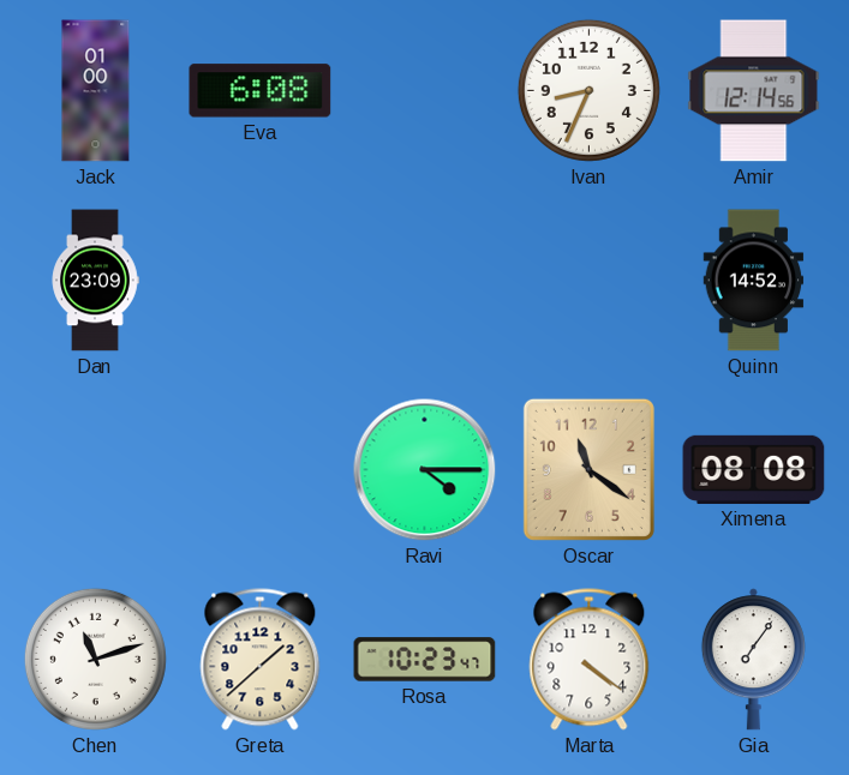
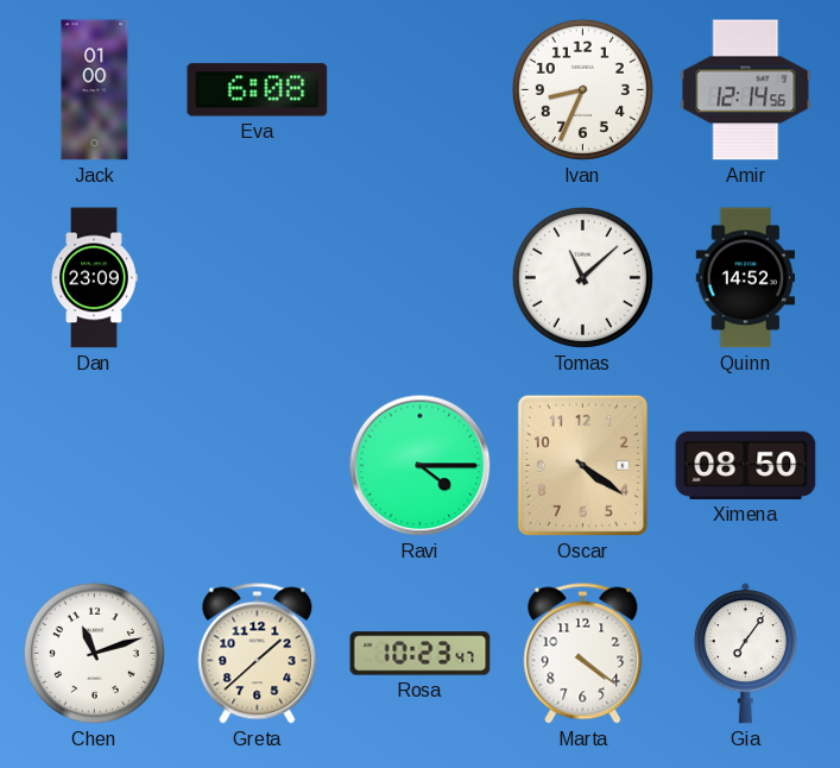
Tomas: none -> 11:08
Oscar: 11:21 -> 4:21
Ximena: 08:08 -> 08:50
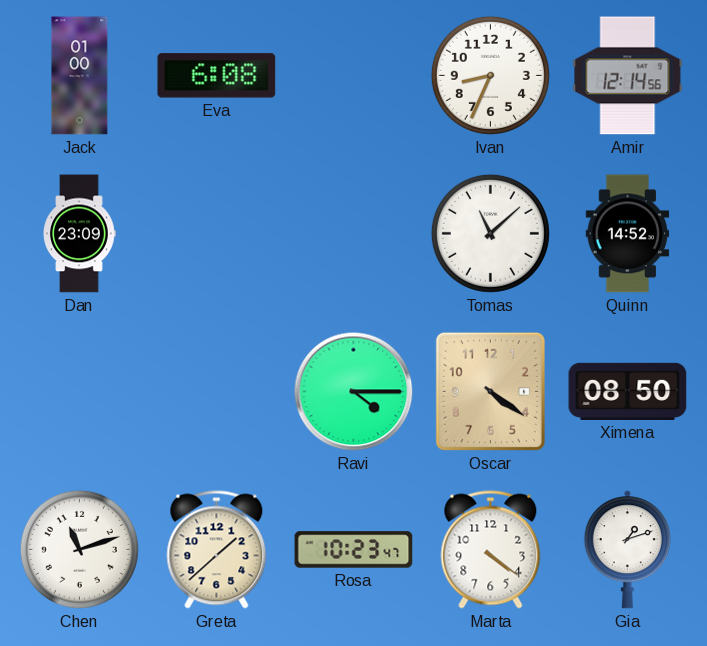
Gia: 7:06 -> 1:12
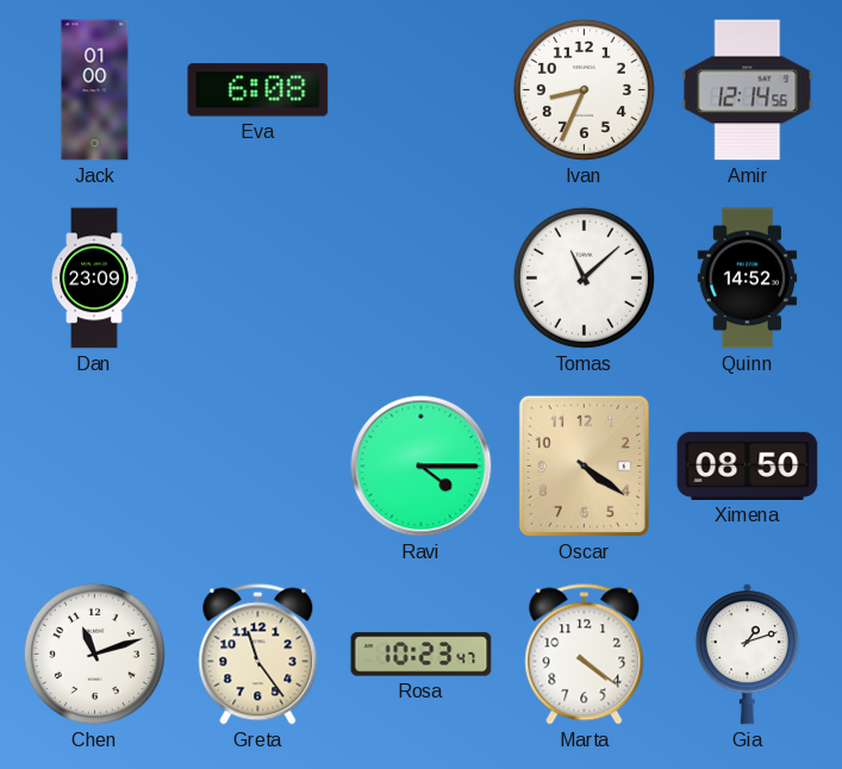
Greta: 1:38 -> 11:24
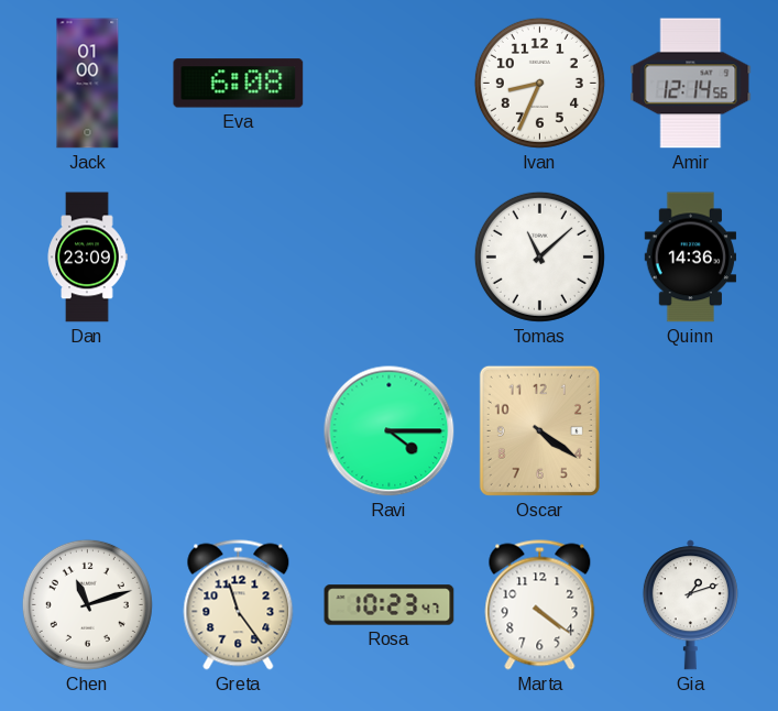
Quinn: 14:52 -> 14:36
Ximena: 08:50 -> none
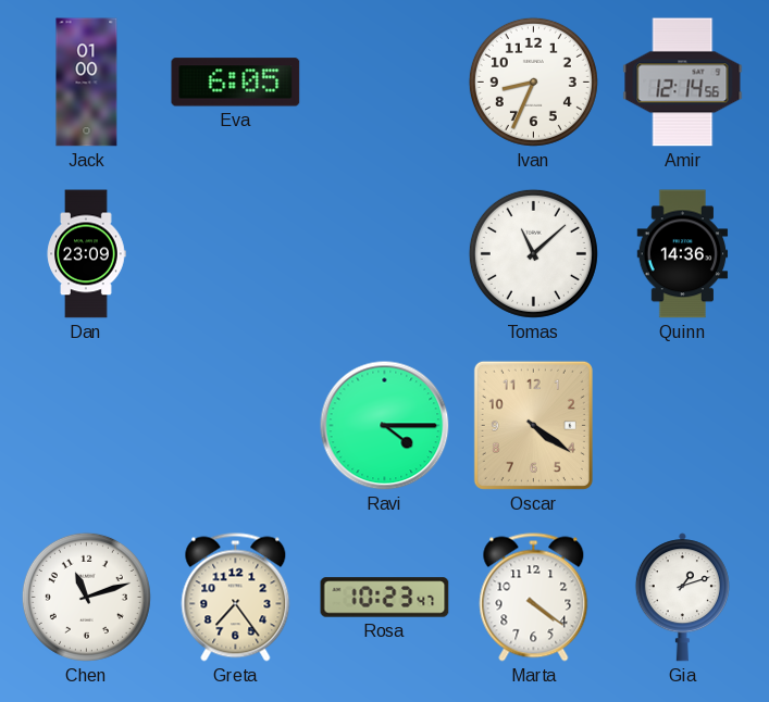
Eva: 6:08 -> 6:05
Greta: 11:24 -> 7:24
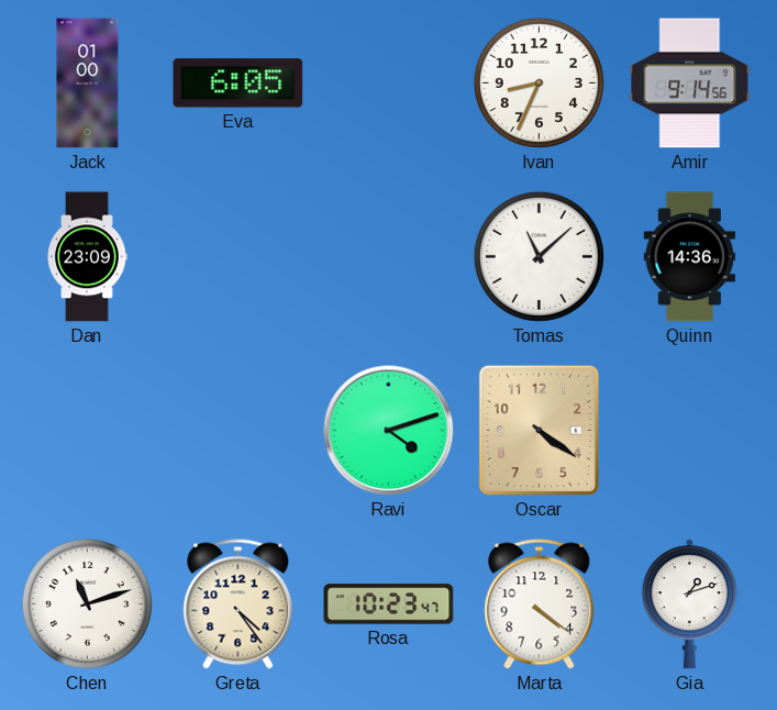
Amir: 12:14 -> 9:14
Ravi: 4:15 -> 4:12
Greta: 7:24 -> 4:24
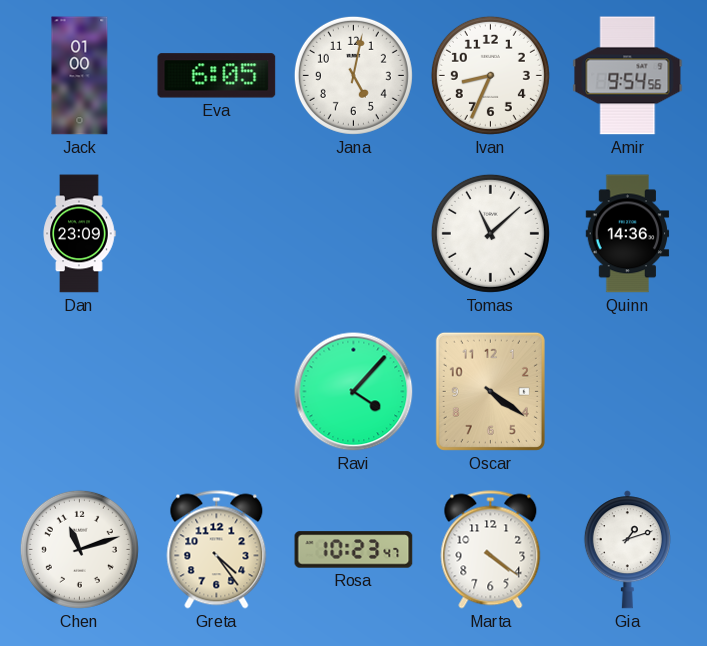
Jana: none -> 5:02
Amir: 9:14 -> 9:54
Ravi: 4:12 -> 4:07
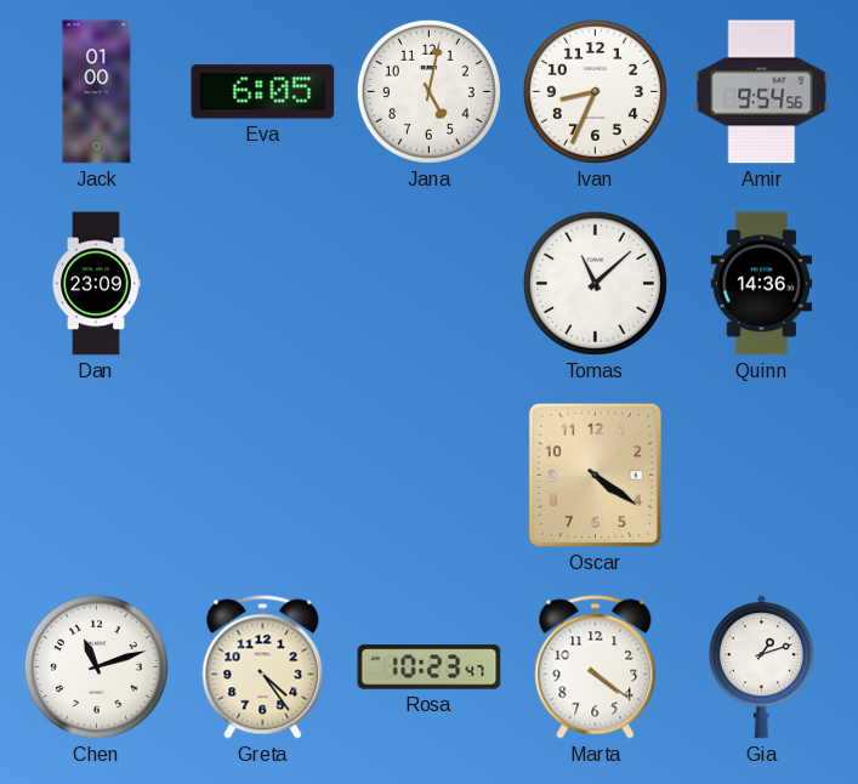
Ravi: 4:07 -> none
